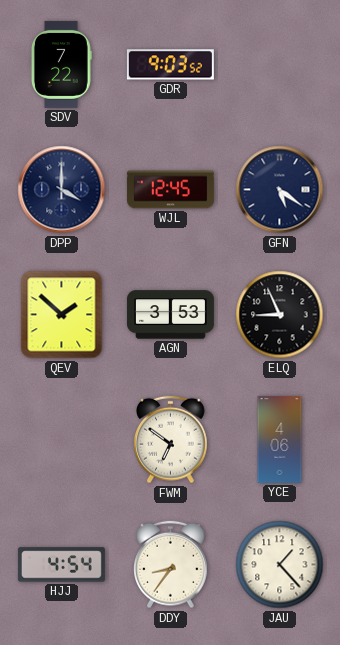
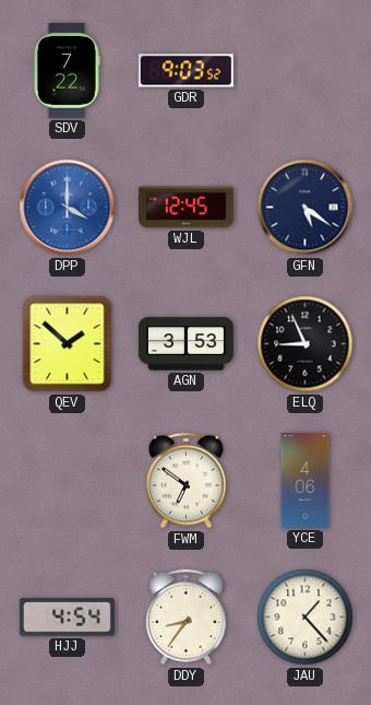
DPP dial: navy -> blue
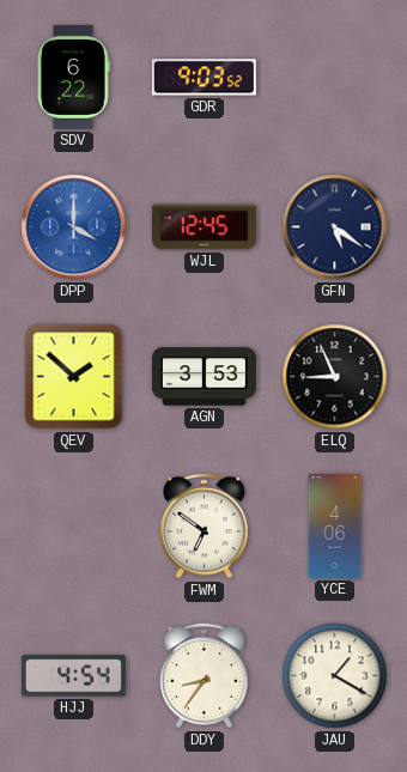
SDV: 7:22 -> 6:22
JAU: 1:23 -> 1:20
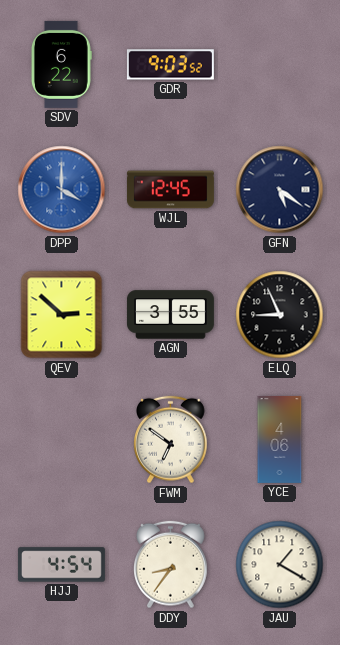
QEV: 1:52 -> 2:52
AGN: 3:53 -> 3:55
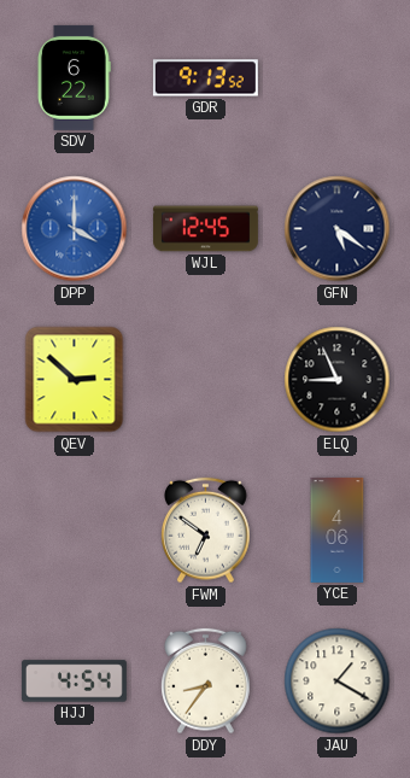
GDR: 9:03 -> 9:13
AGN: 3:55 -> none
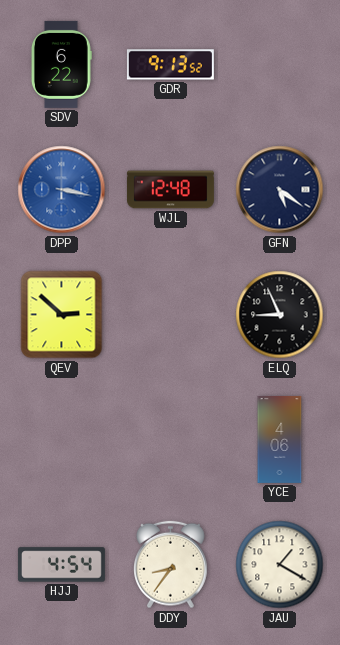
DPP: 4:00 -> 3:17
WJL: 12:45 -> 12:48
FWM: 6:51 -> none
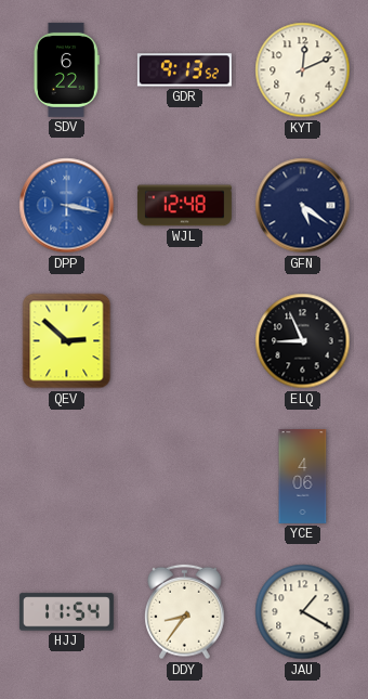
KYT: none -> 12:11
HJJ: 4:54 -> 11:54
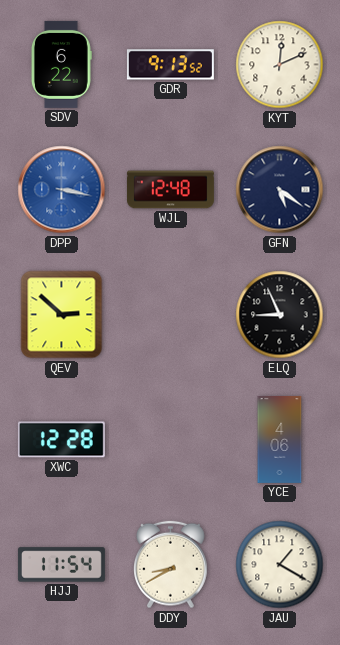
XWC: none -> 12:28
DDY: 8:36 -> 8:40
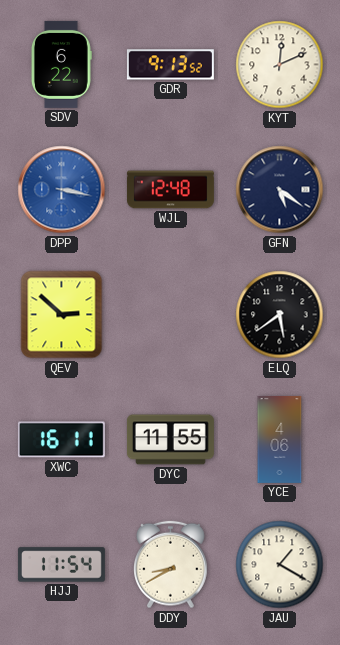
ELQ: 8:56 -> 5:39
XWC: 12:28 -> 16:11
DYC: none -> 11:55
